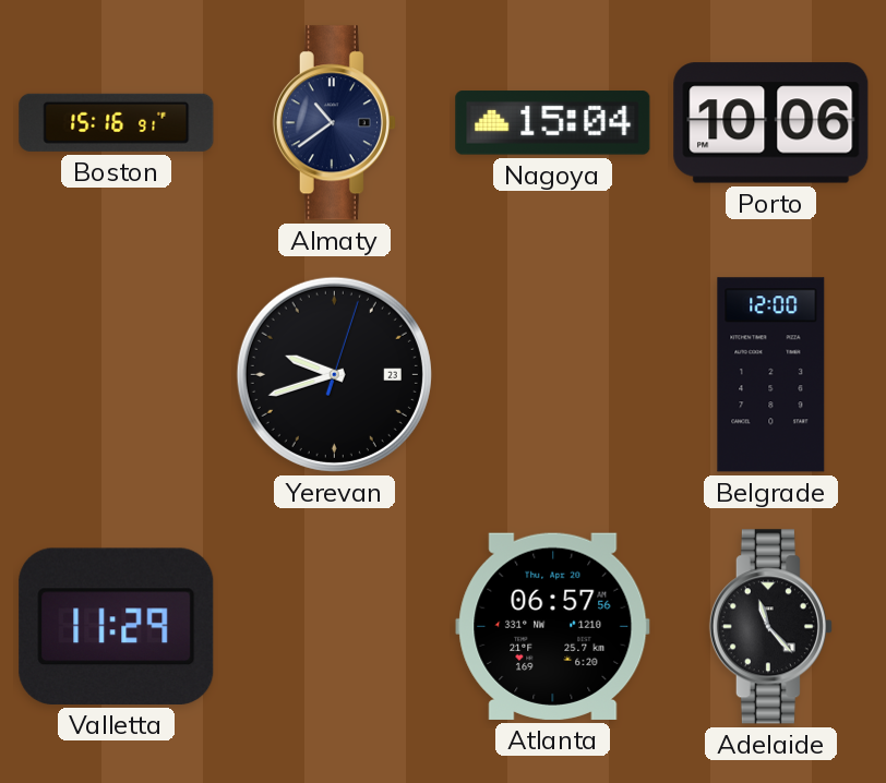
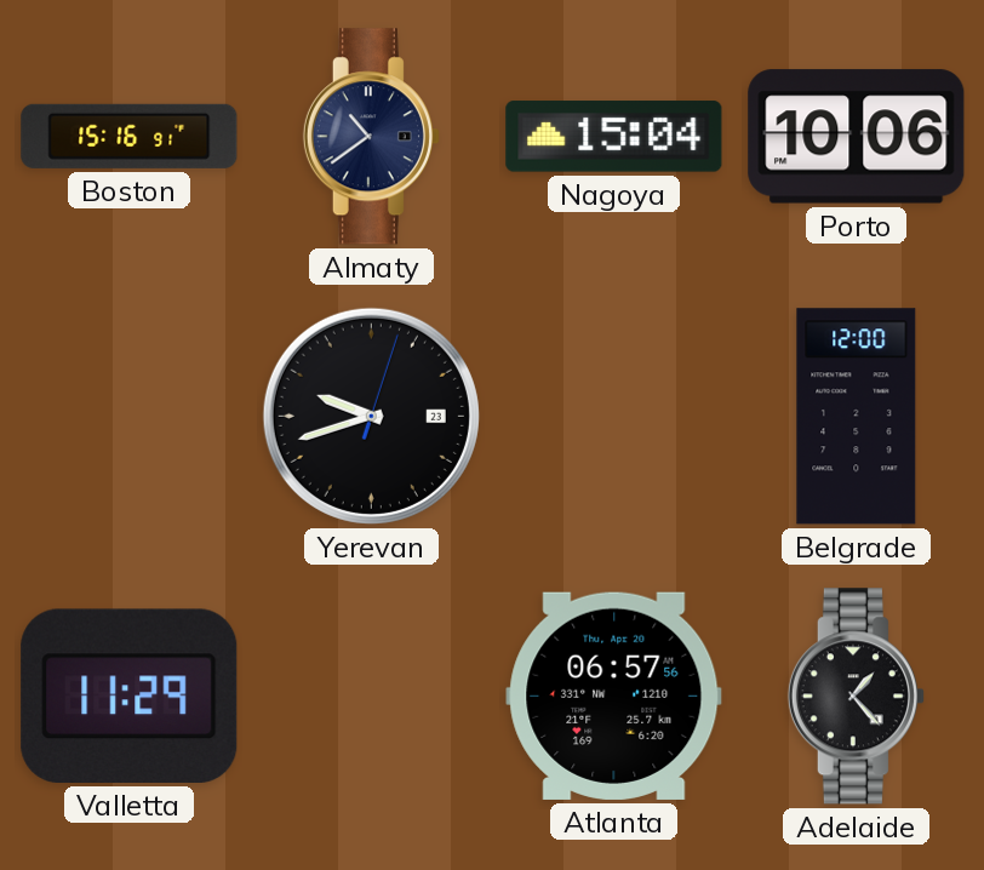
Adelaide: 11:23 -> 1:23
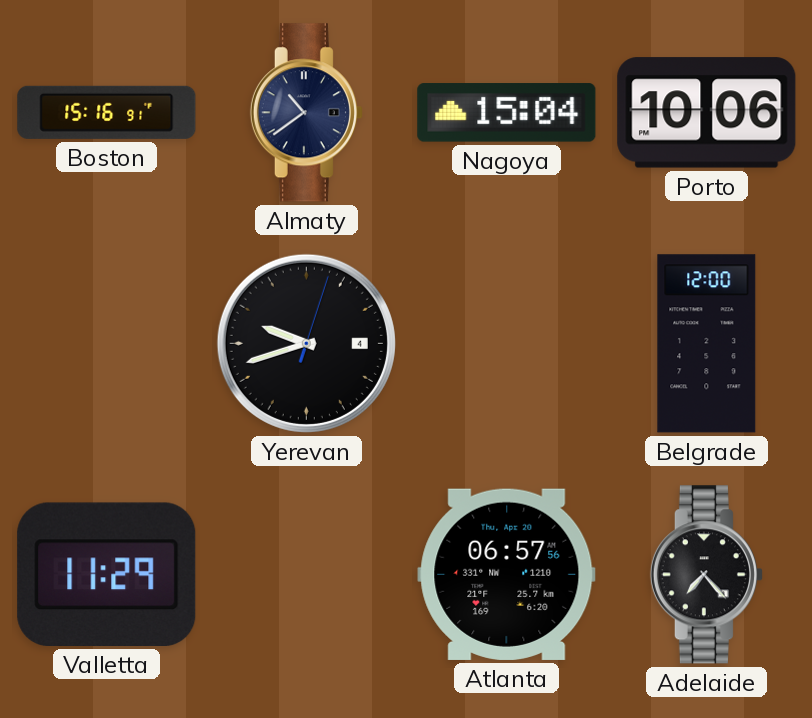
Yerevan date: 23 -> 4
Adelaide: 1:23 -> 7:23
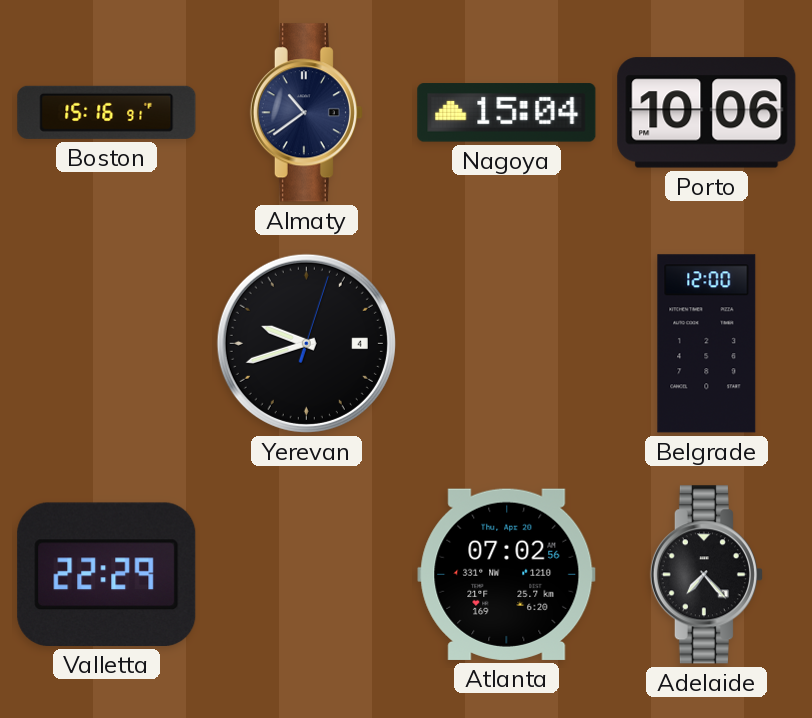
Valletta: 11:29 -> 22:29
Atlanta: 06:57 -> 07:02
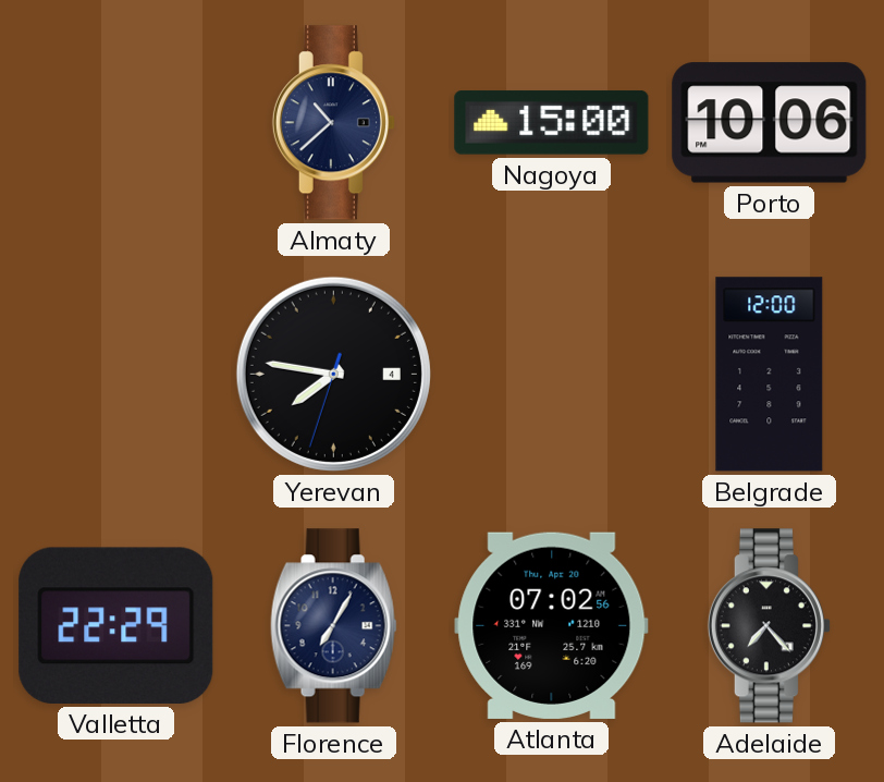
Boston: 15:16 -> none
Almaty: 10:39 -> 10:38
Nagoya: 15:04 -> 15:00
Yerevan: 9:42 -> 7:46
Florence: none -> 7:05
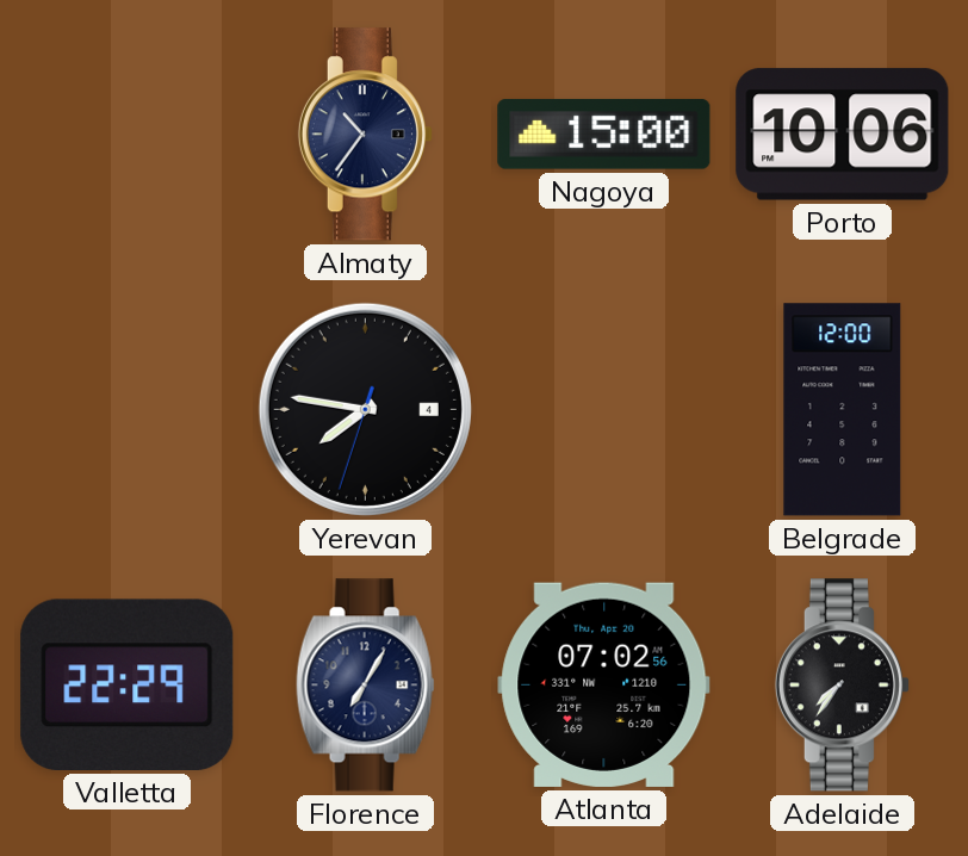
Almaty: 10:38 -> 10:36
Adelaide: 7:23 -> 7:36
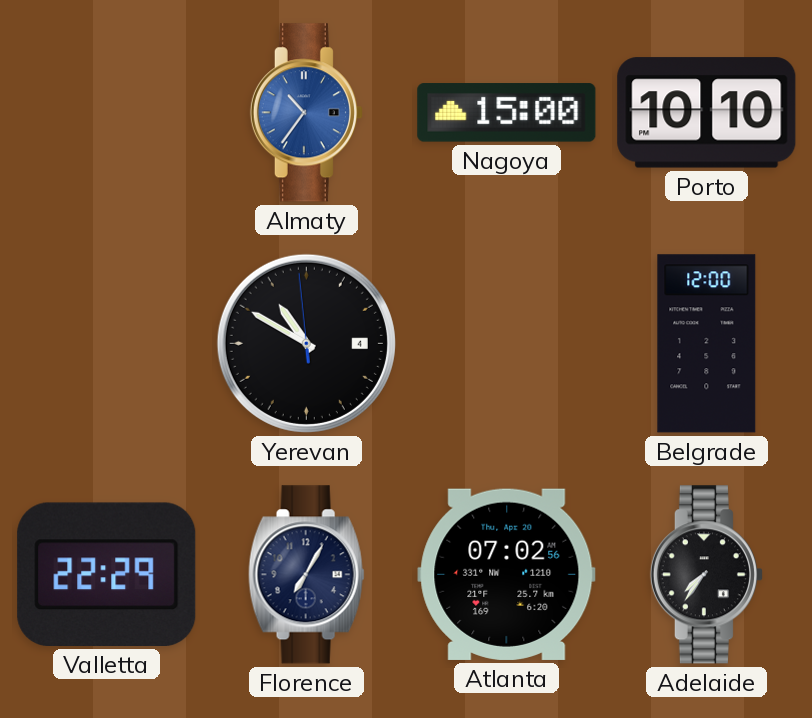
Almaty dial: navy -> blue
Porto: 10:06 -> 10:10
Yerevan: 7:46 -> 10:49
